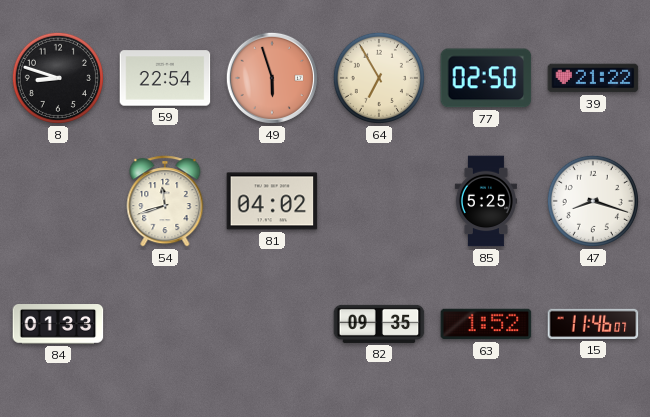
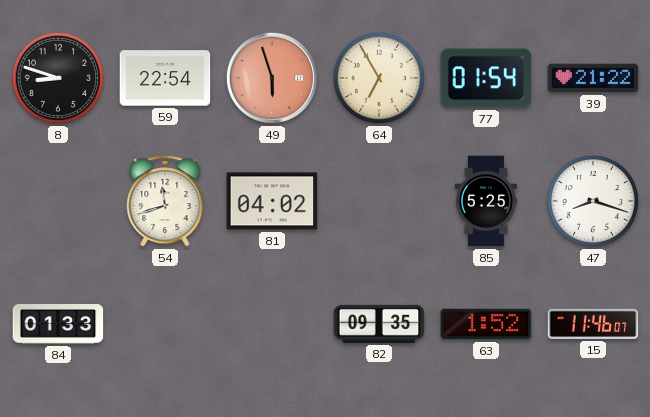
77: 02:50 -> 01:54
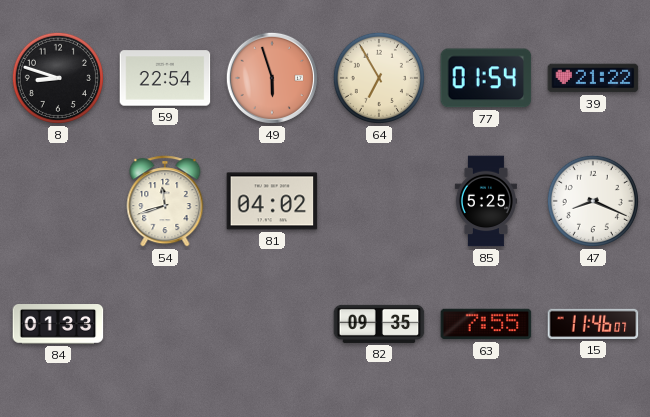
47: 8:18 -> 8:19
63: 1:52 -> 7:55
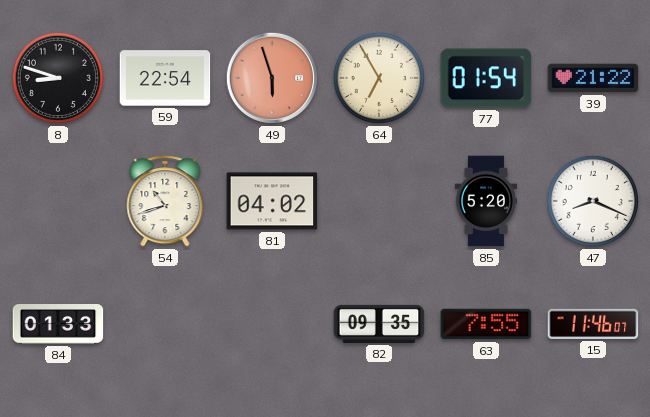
54: 11:42 -> 10:42
85: 5:25 -> 5:20
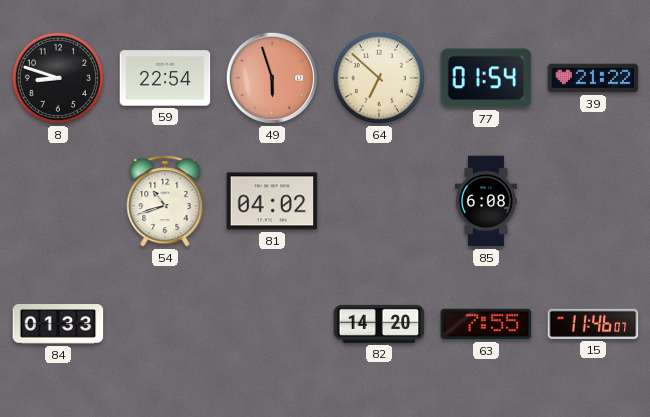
64: 6:55 -> 6:52
85: 5:20 -> 6:08
47: 8:19 -> none
82: 09:35 -> 14:20
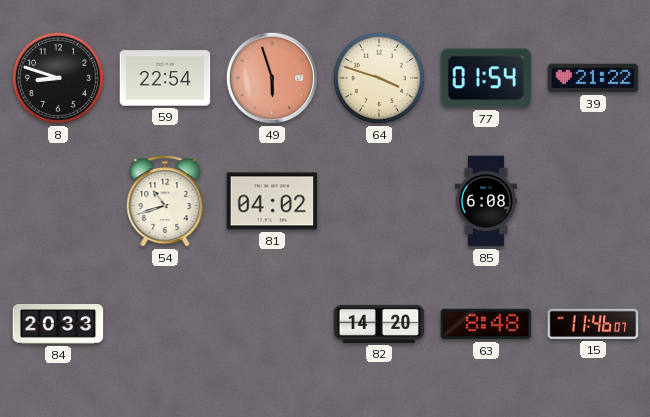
64: 6:52 -> 3:48
84: 01:33 -> 20:33
63: 7:55 -> 8:48
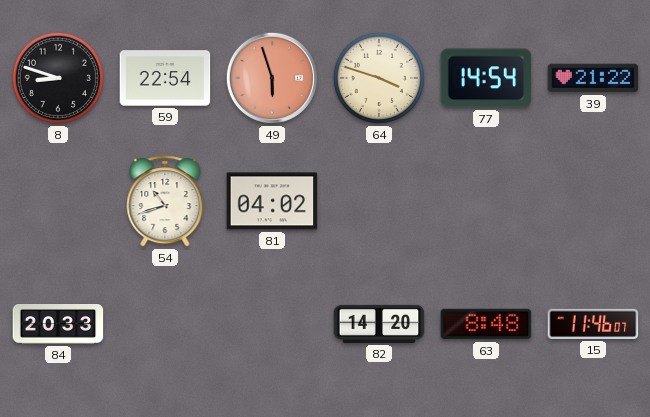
77: 01:54 -> 14:54
85: 6:08 -> none
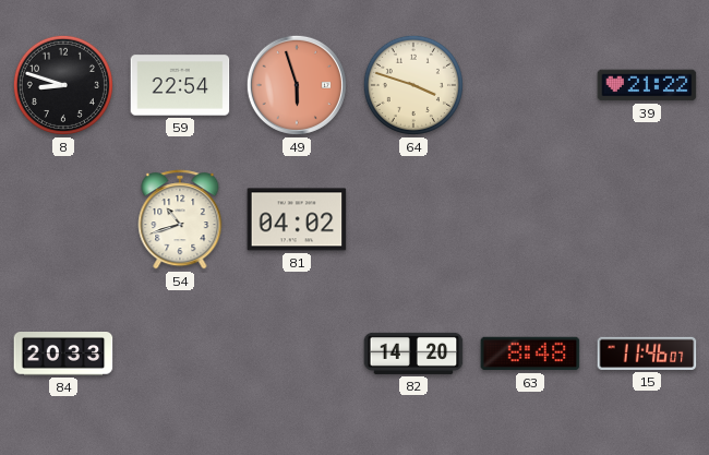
77: 14:54 -> none
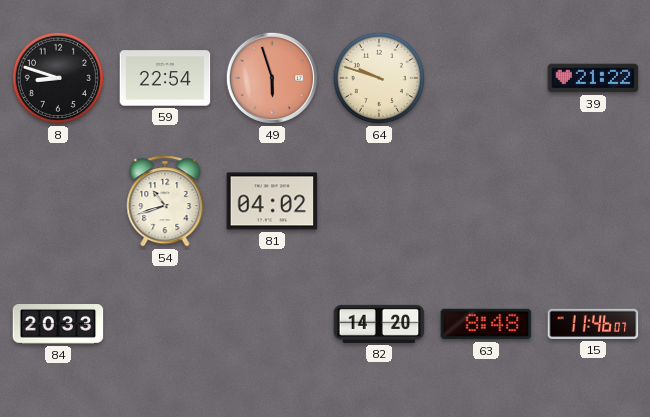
64: 3:48 -> 9:48
